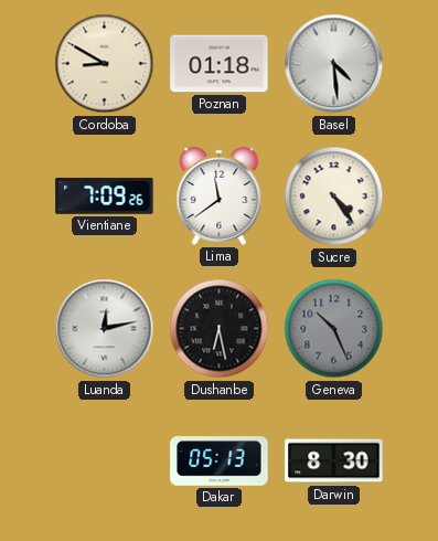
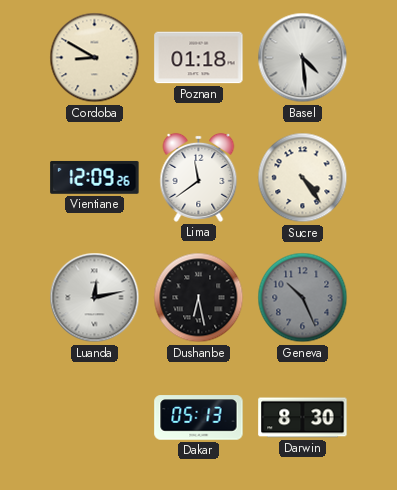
Vientiane: 7:09 -> 12:09
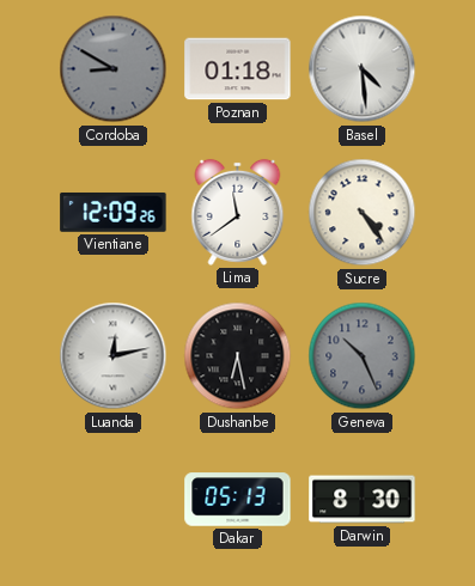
Cordoba dial: cream -> grey
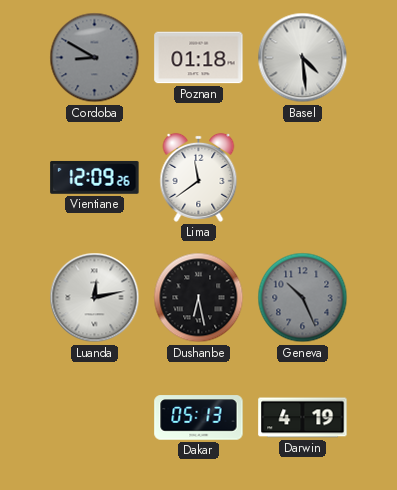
Sucre: 4:24 -> none
Darwin: 8:30 -> 4:19
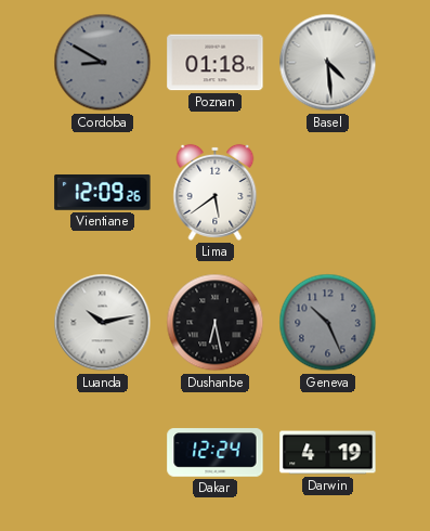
Lima: 11:39 -> 5:39
Luanda: 12:13 -> 10:13
Dakar: 05:13 -> 12:24
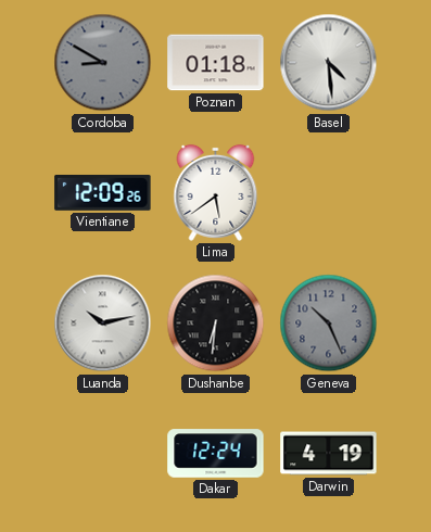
Dushanbe: 6:28 -> 6:31
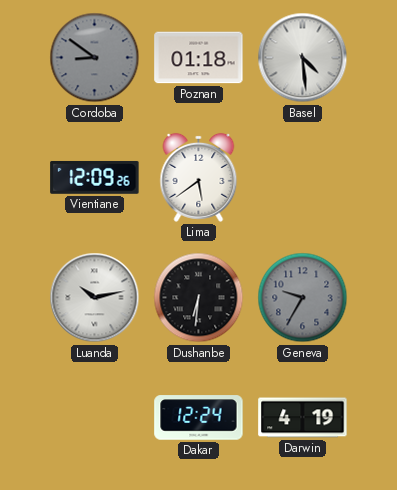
Cordoba: 8:50 -> 8:51
Geneva: 10:26 -> 9:35
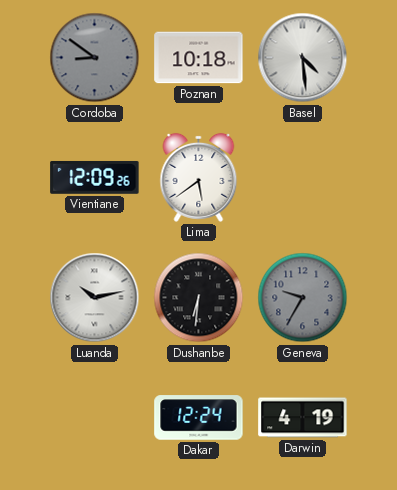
Poznan: 01:18 -> 10:18
